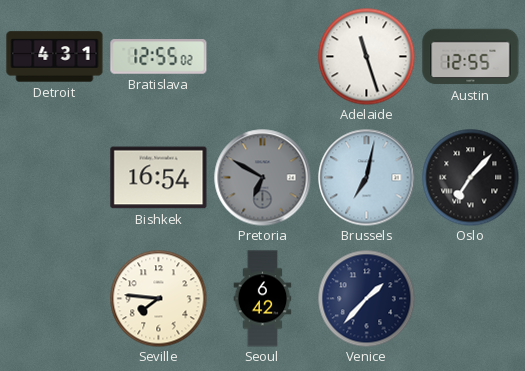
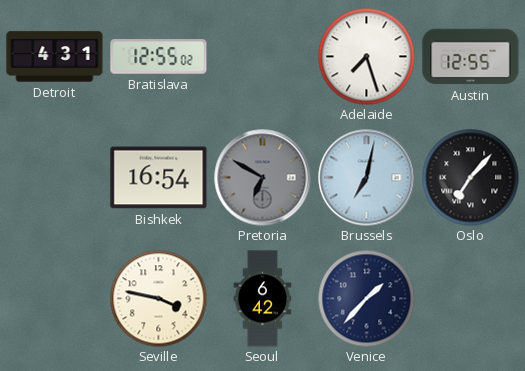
Adelaide: 11:27 -> 7:27
Seville: 7:46 -> 3:47
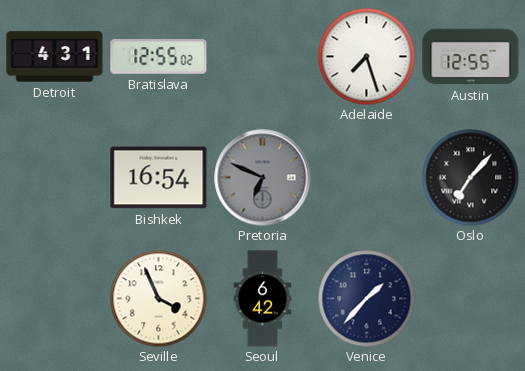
Pretoria: 6:50 -> 6:49
Brussels: 7:02 -> none
Seville: 3:47 -> 3:56
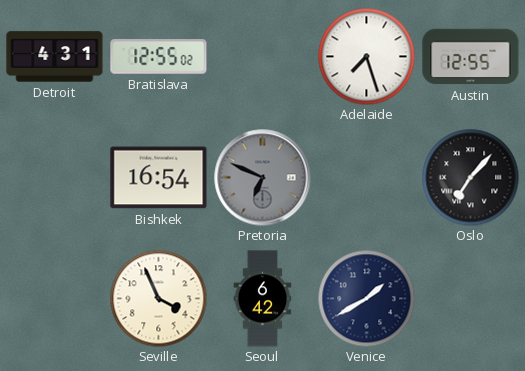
Venice: 1:37 -> 1:40
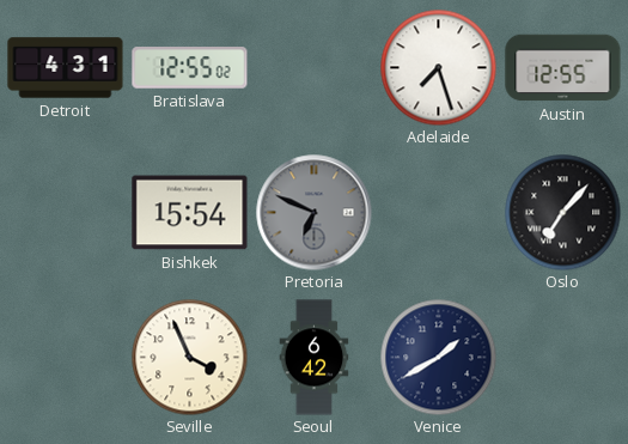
Bishkek: 16:54 -> 15:54
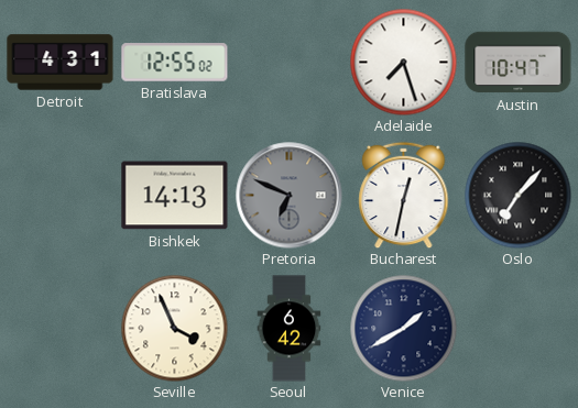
Austin: 12:55 -> 10:47
Bishkek: 15:54 -> 14:13
Bucharest: none -> 12:32
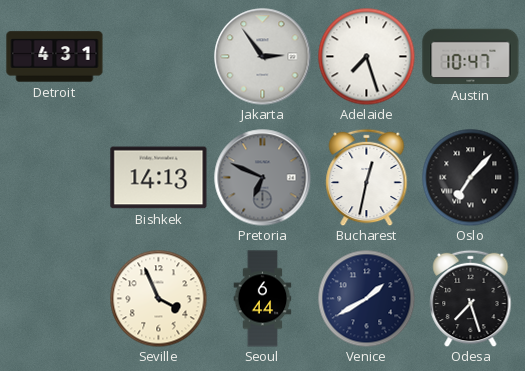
Bratislava: 12:55 -> none
Jakarta: none -> 2:54
Seoul: 6:42 -> 6:44
Odesa: none -> 7:27
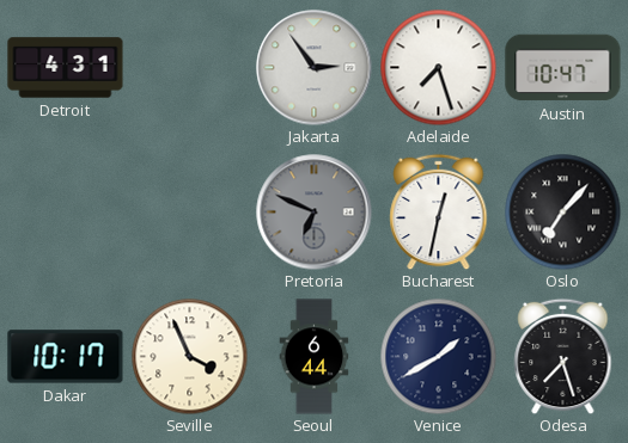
Bishkek: 14:13 -> none
Dakar: none -> 10:17
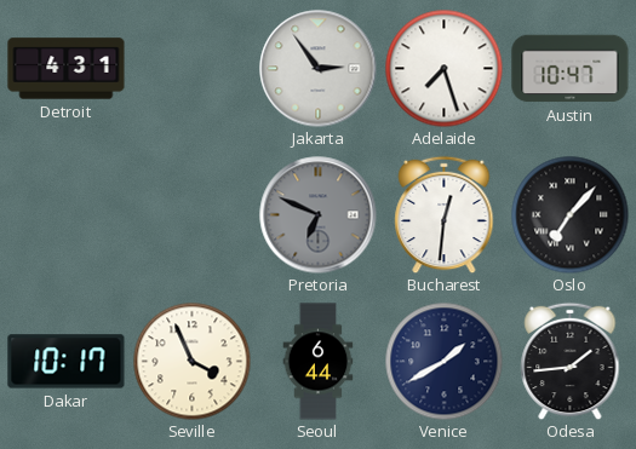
Bucharest: 12:32 -> 12:31
Odesa: 7:27 -> 1:44
